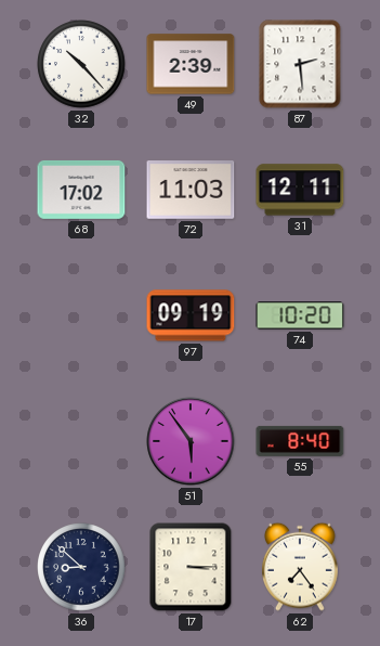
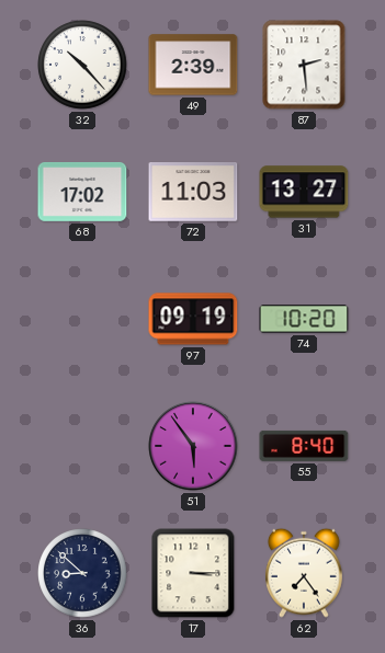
31: 12:11 -> 13:27
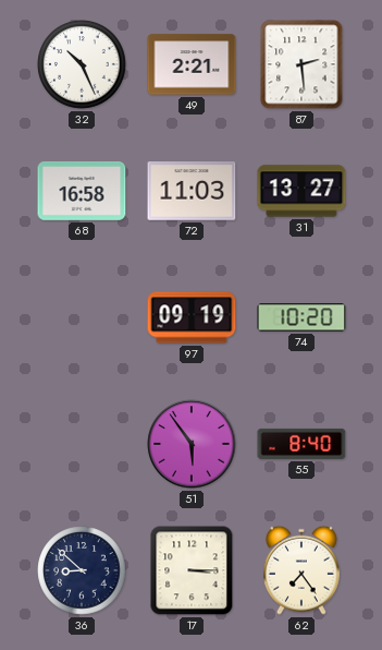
32: 10:23 -> 10:26
49: 2:39 -> 2:21
68: 17:02 -> 16:58
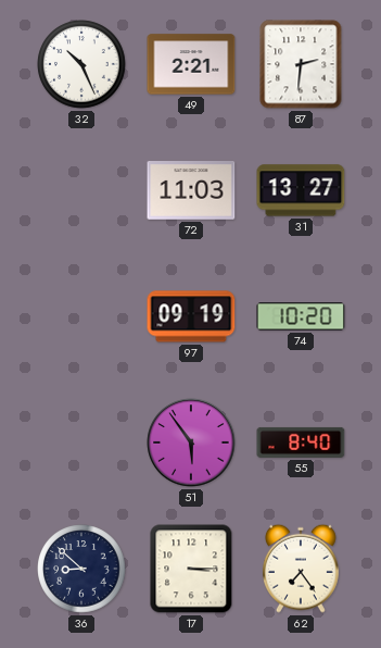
87: 2:29 -> 2:31
68: 16:58 -> none
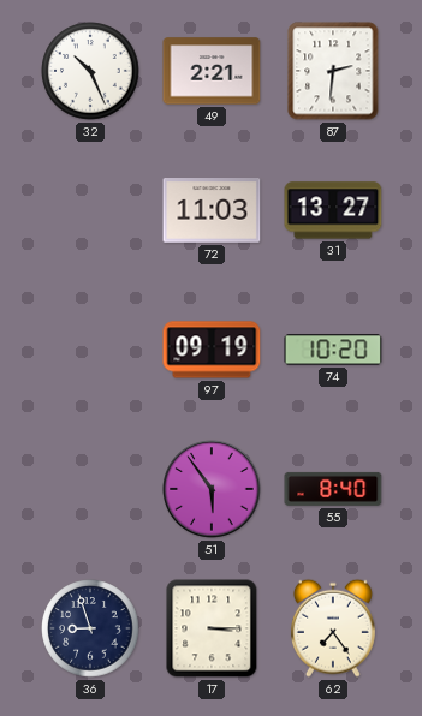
36: 8:52 -> 8:57
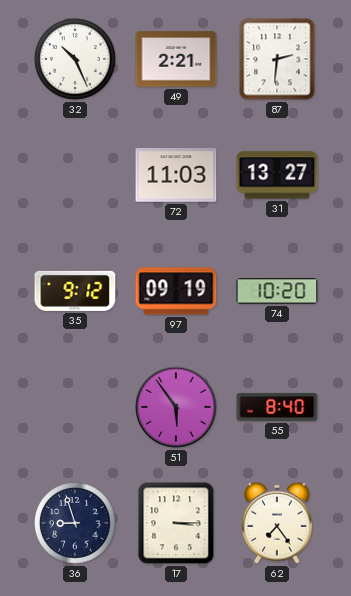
35: none -> 9:12
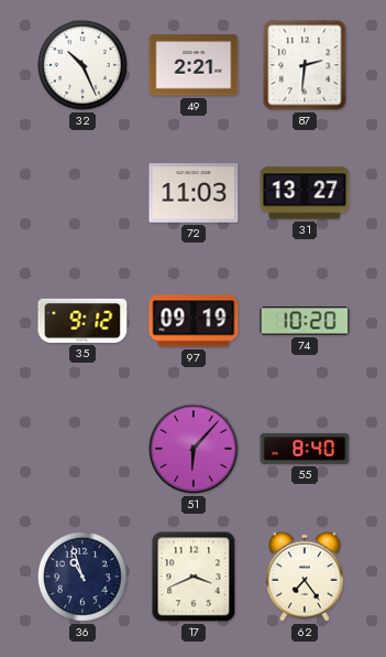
51: 5:54 -> 6:07
36: 8:57 -> 10:57
17: 3:15 -> 3:41
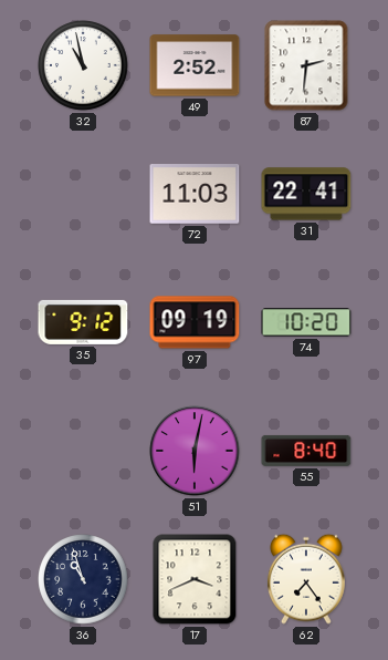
32: 10:26 -> 10:58
49: 2:21 -> 2:52
31: 13:27 -> 22:41
51: 6:07 -> 6:02
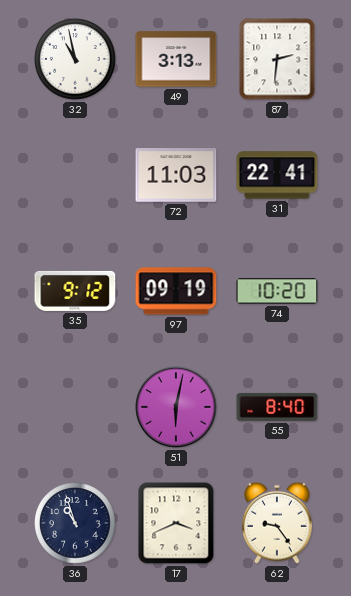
49: 2:52 -> 3:13
62: 7:24 -> 9:24
